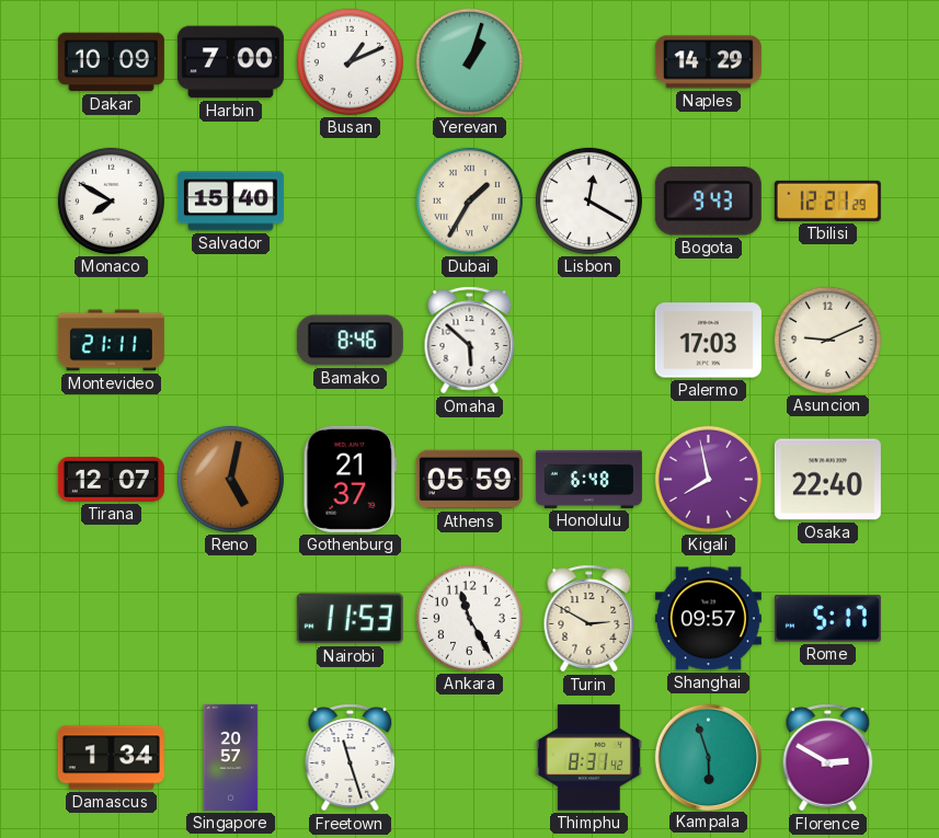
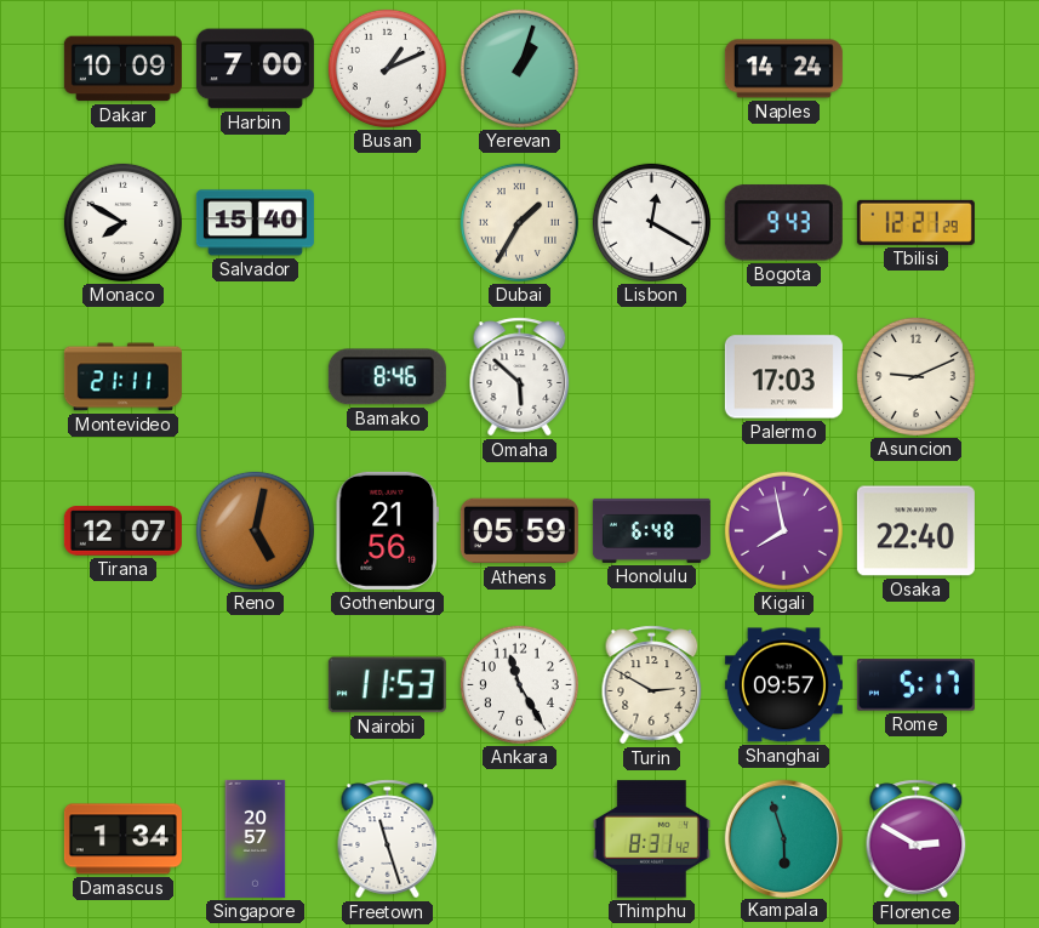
Naples: 14:29 -> 14:24
Gothenburg: 21:37 -> 21:56
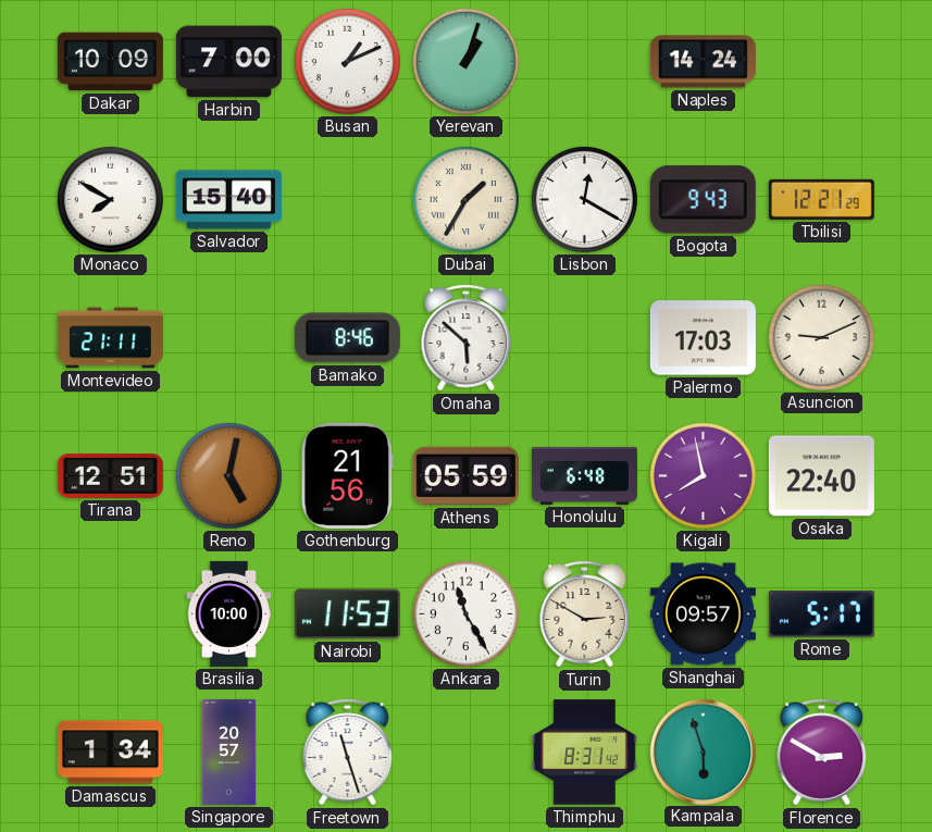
Tirana: 12:07 -> 12:51
Brasilia: none -> 10:00
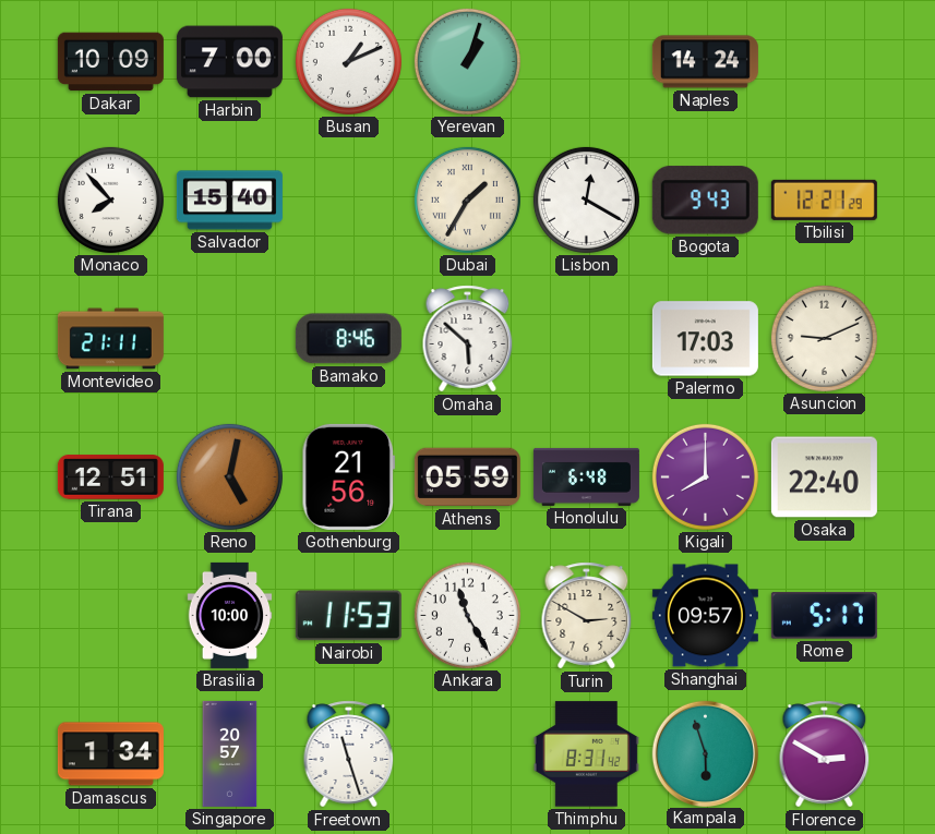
Monaco: 7:50 -> 7:53
Kigali: 7:58 -> 8:00
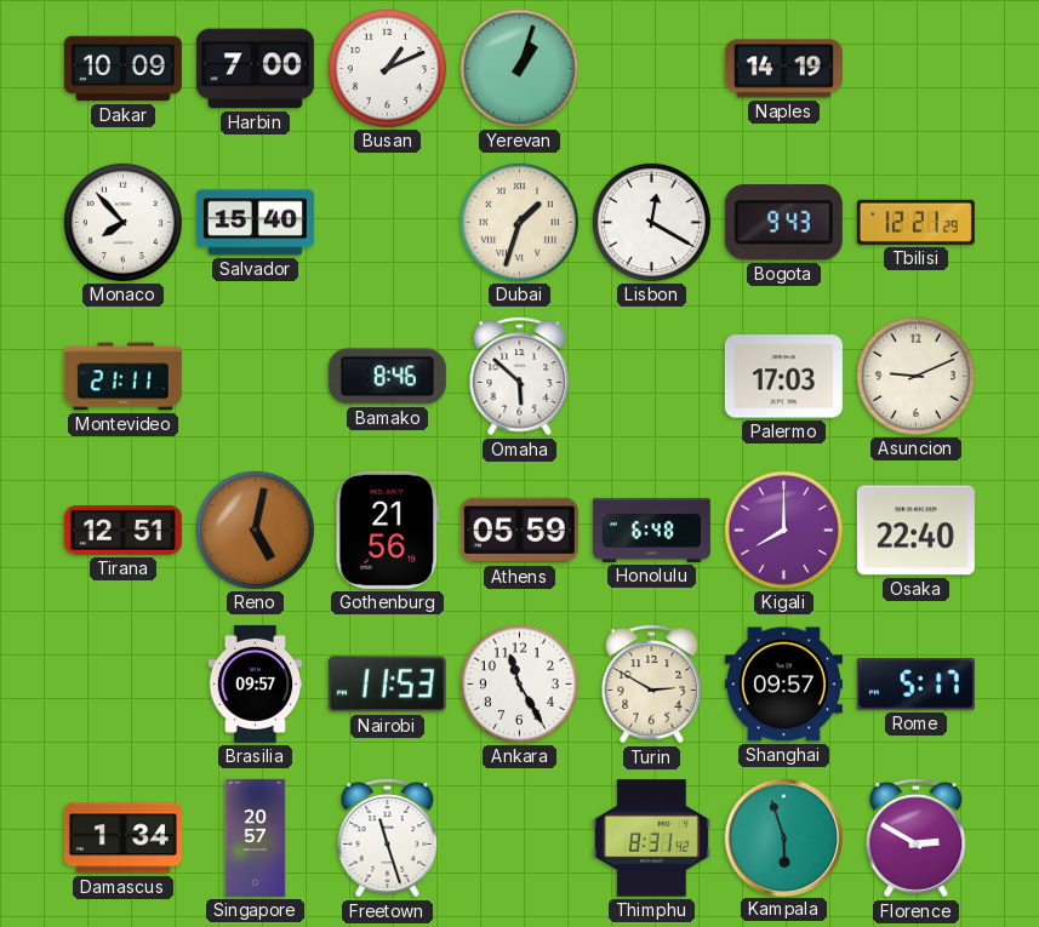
Naples: 14:24 -> 14:19
Dubai: 1:35 -> 1:33
Brasilia: 10:00 -> 09:57
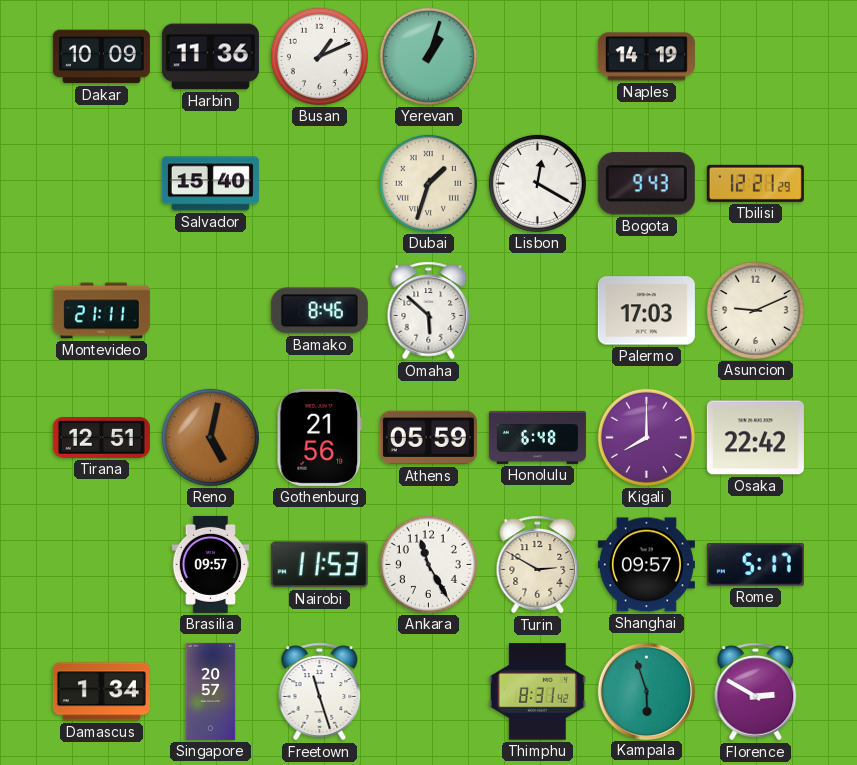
Harbin: 7:00 -> 11:36
Monaco: 7:53 -> none
Osaka: 22:40 -> 22:42
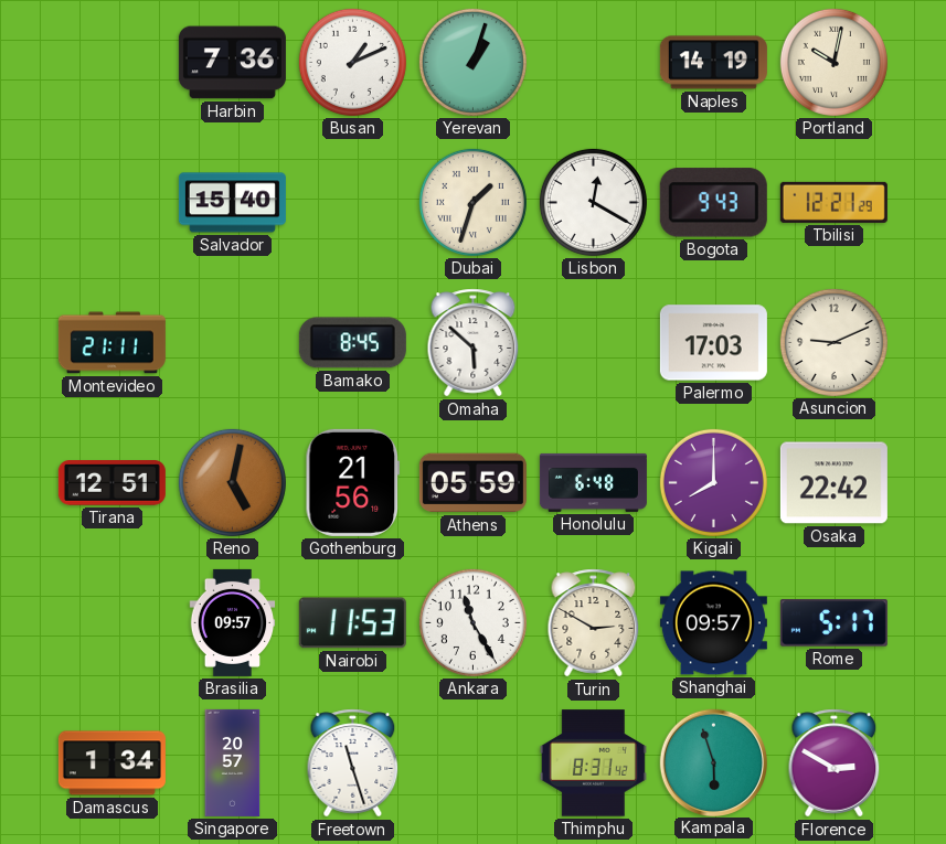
Dakar: 10:09 -> none
Harbin: 11:36 -> 7:36
Portland: none -> 10:02
Bamako: 8:46 -> 8:45
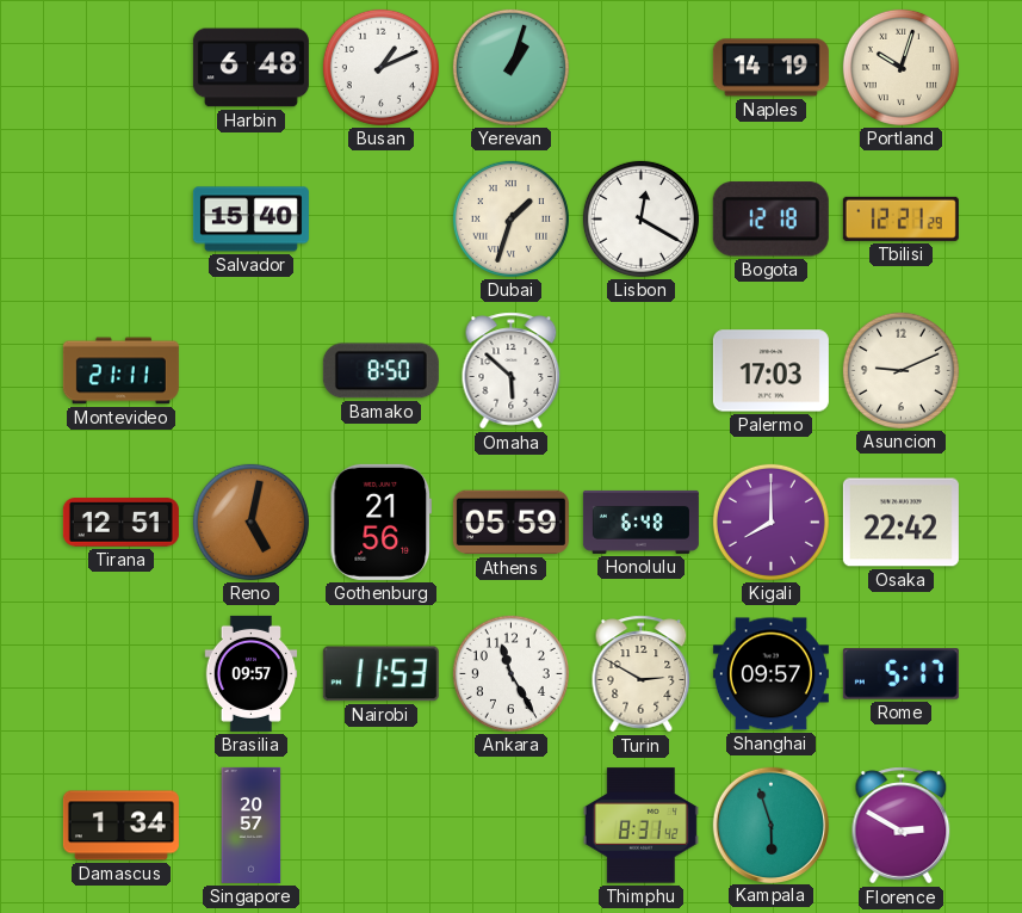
Harbin: 7:36 -> 6:48
Portland: 10:02 -> 10:03
Bogota: 9:43 -> 12:18
Bamako: 8:45 -> 8:50
Freetown: 11:27 -> none
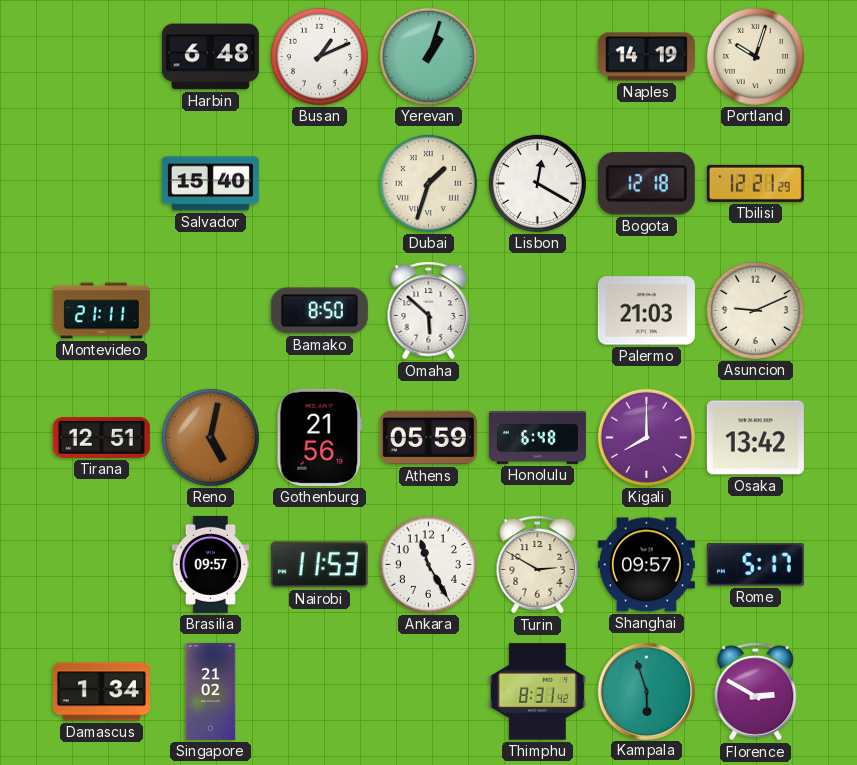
Palermo: 17:03 -> 21:03
Osaka: 22:42 -> 13:42
Singapore: 20:57 -> 21:02
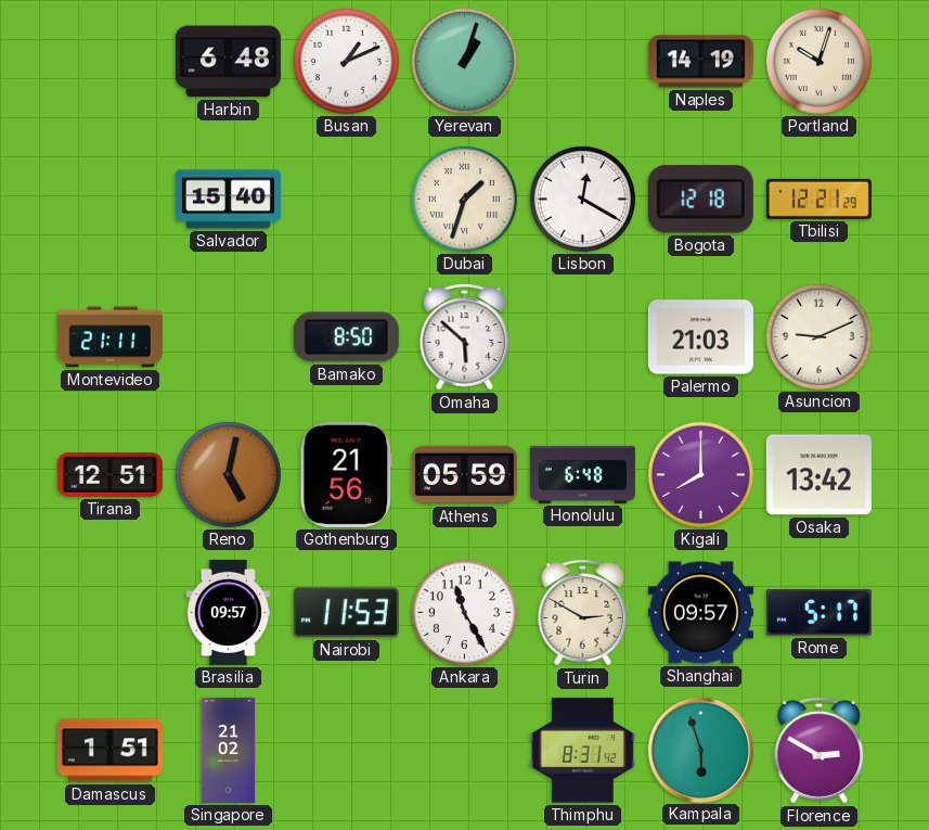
Damascus: 1:34 -> 1:51
